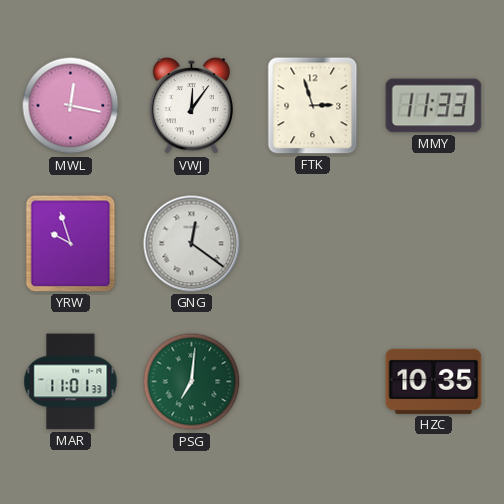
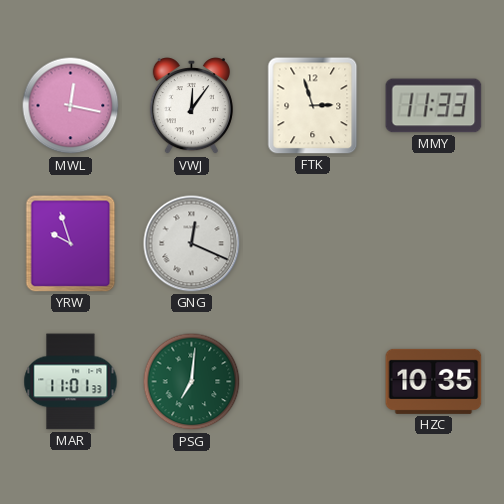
GNG: 12:21 -> 12:19
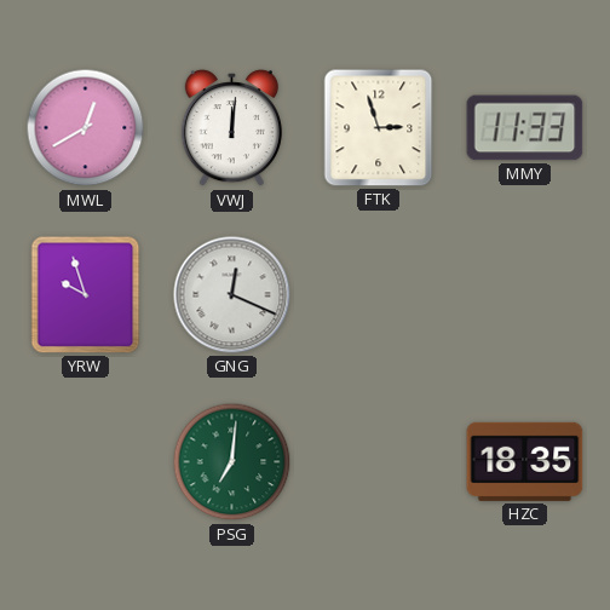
MWL: 12:17 -> 12:40
VWJ: 12:06 -> 12:01
MAR: 11:01 -> none
HZC: 10:35 -> 18:35
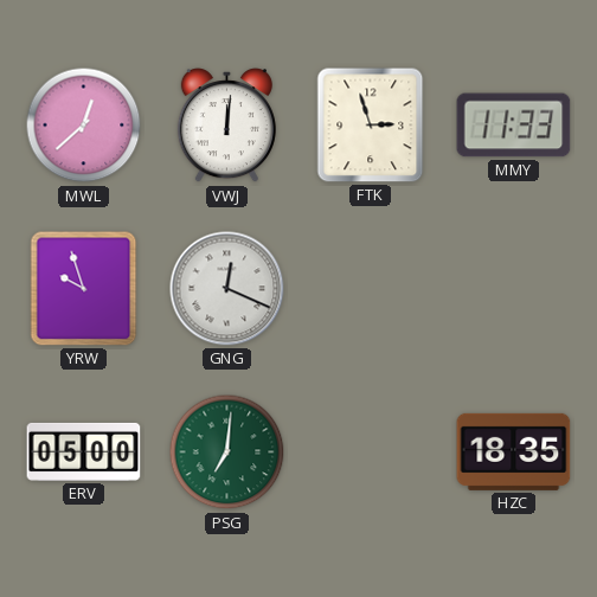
MWL: 12:40 -> 12:38
ERV: none -> 05:00
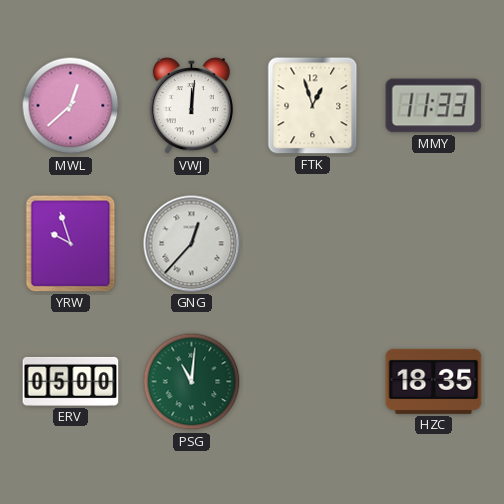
FTK: 2:57 -> 12:57
GNG: 12:19 -> 12:37
PSG: 7:01 -> 11:01
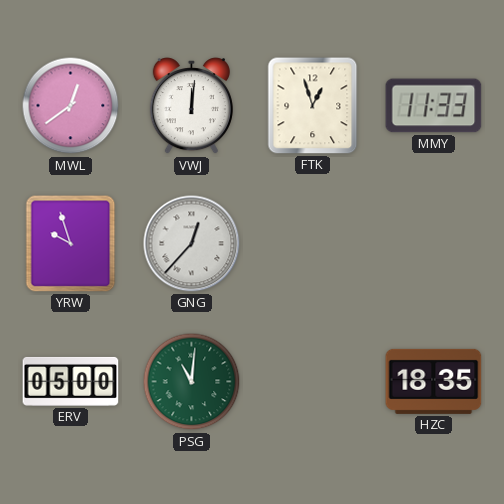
MWL: 12:38 -> 12:39
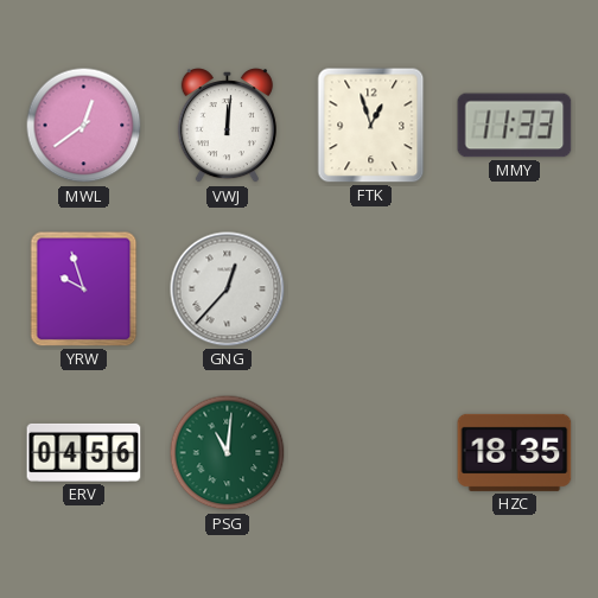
ERV: 05:00 -> 04:56
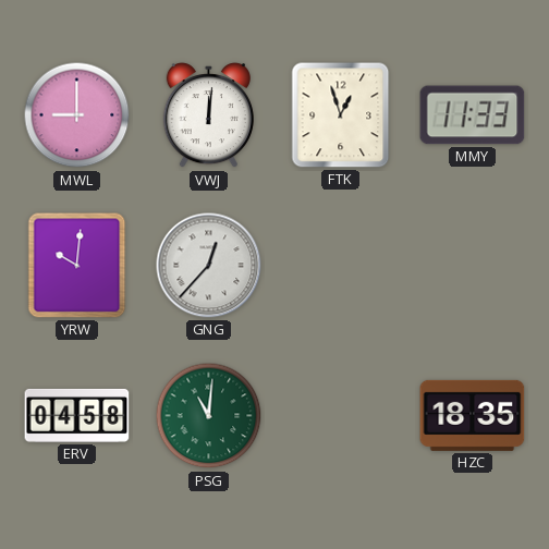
MWL: 12:39 -> 9:00
YRW: 9:57 -> 10:01
ERV: 04:56 -> 04:58
